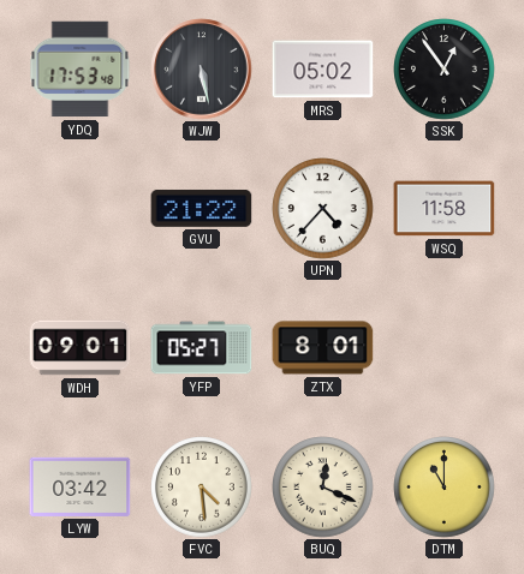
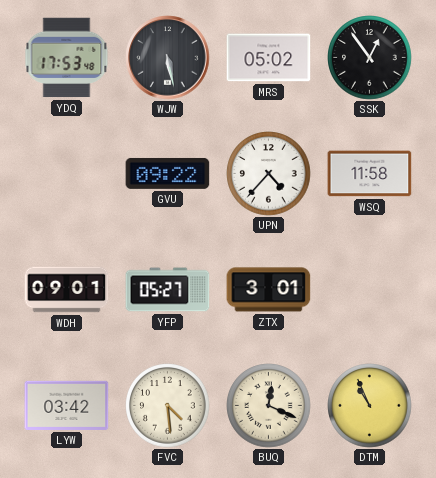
GVU: 21:22 -> 09:22
ZTX: 8:01 -> 3:01
DTM: 11:00 -> 10:56
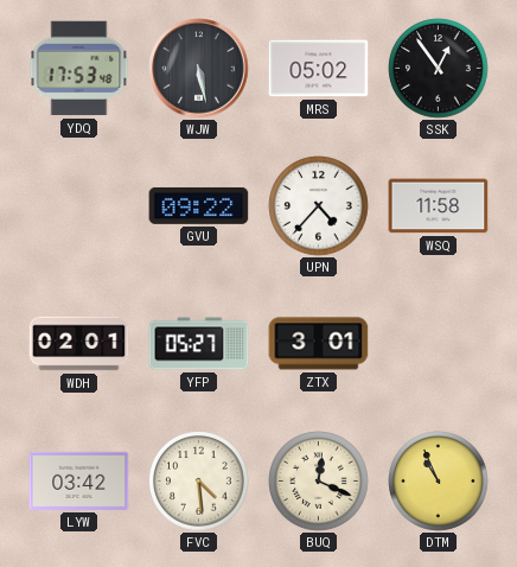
WDH: 09:01 -> 02:01
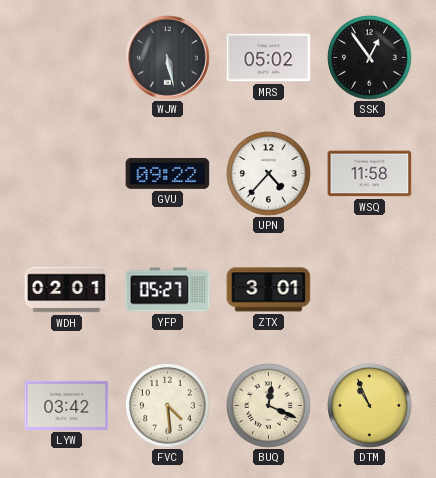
YDQ: 17:53 -> none
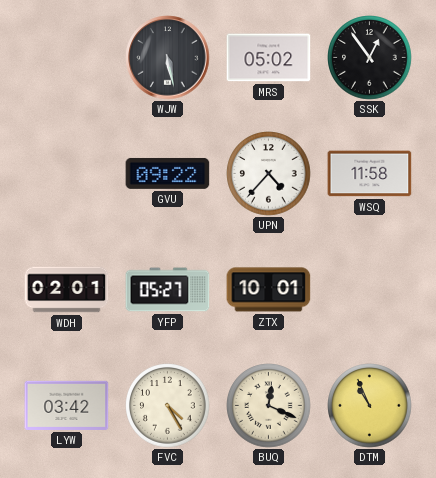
ZTX: 3:01 -> 10:01
FVC: 4:29 -> 4:25
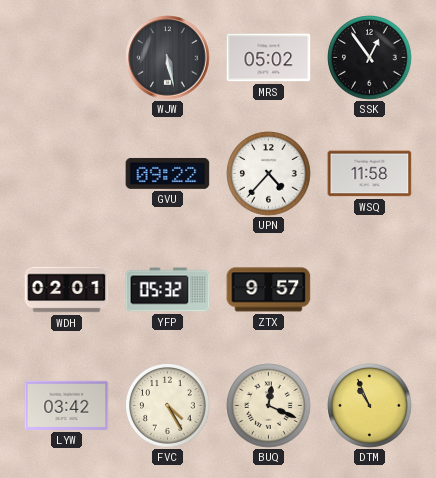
YFP: 05:27 -> 05:32
ZTX: 10:01 -> 9:57
